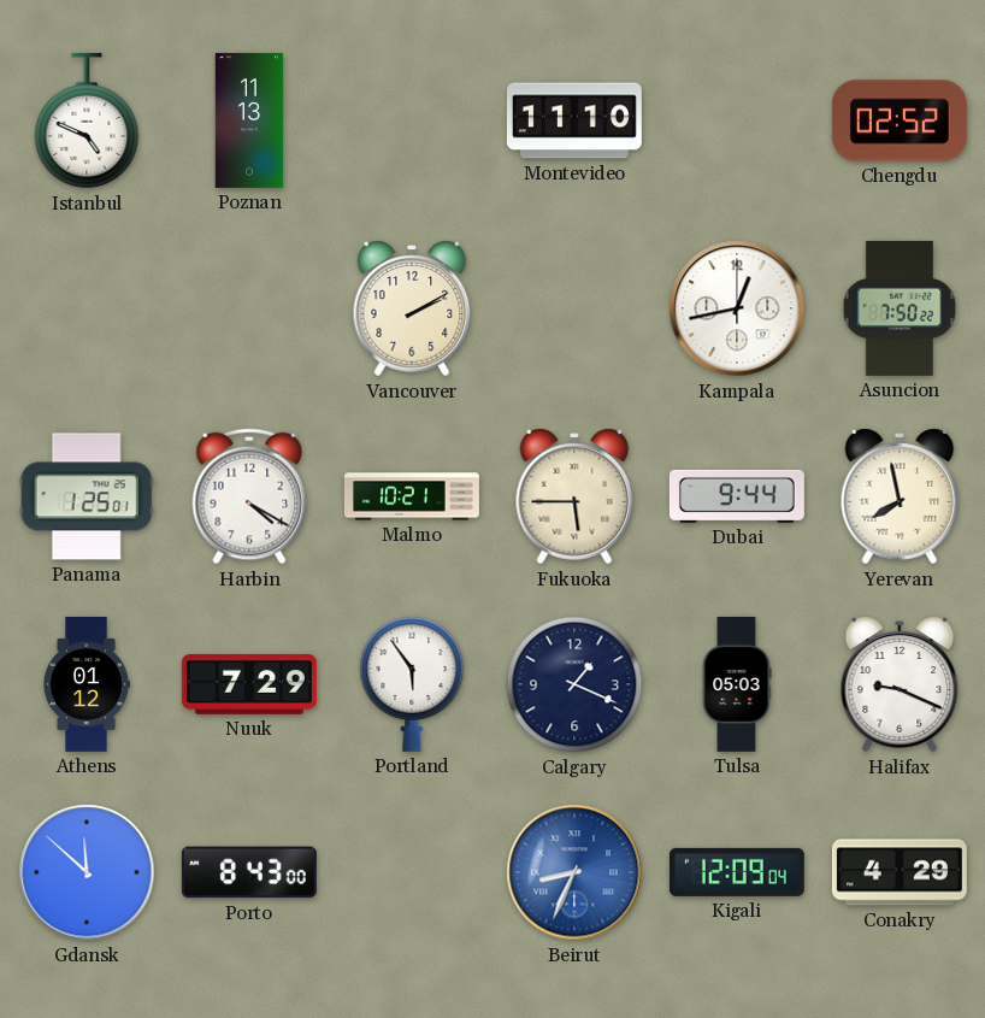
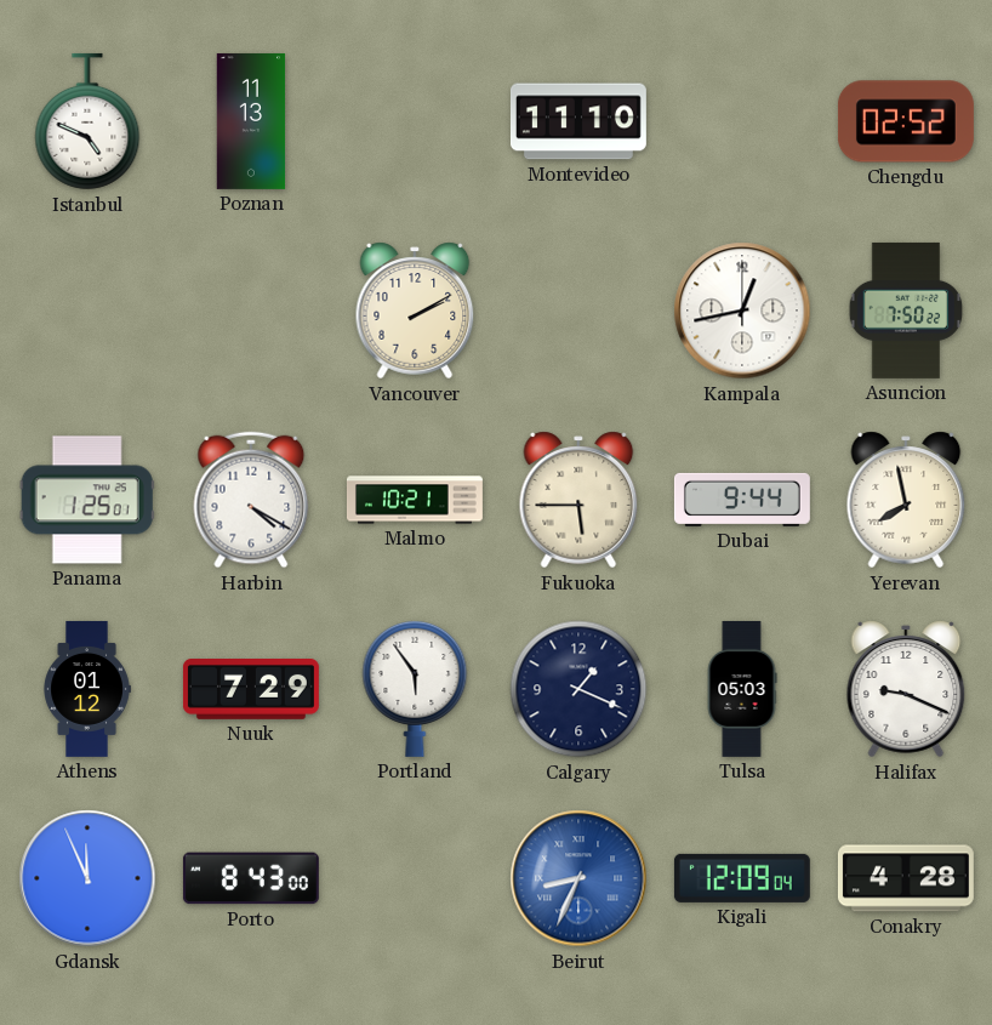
Gdansk: 11:52 -> 11:56
Conakry: 4:29 -> 4:28
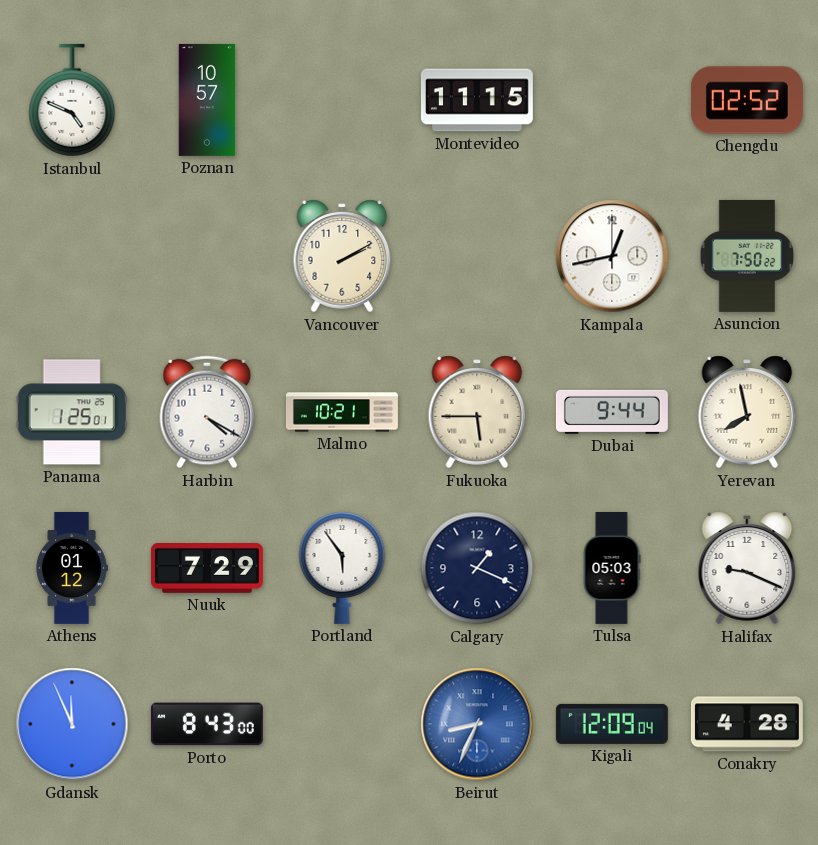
Poznan: 11:13 -> 10:57
Montevideo: 11:10 -> 11:15
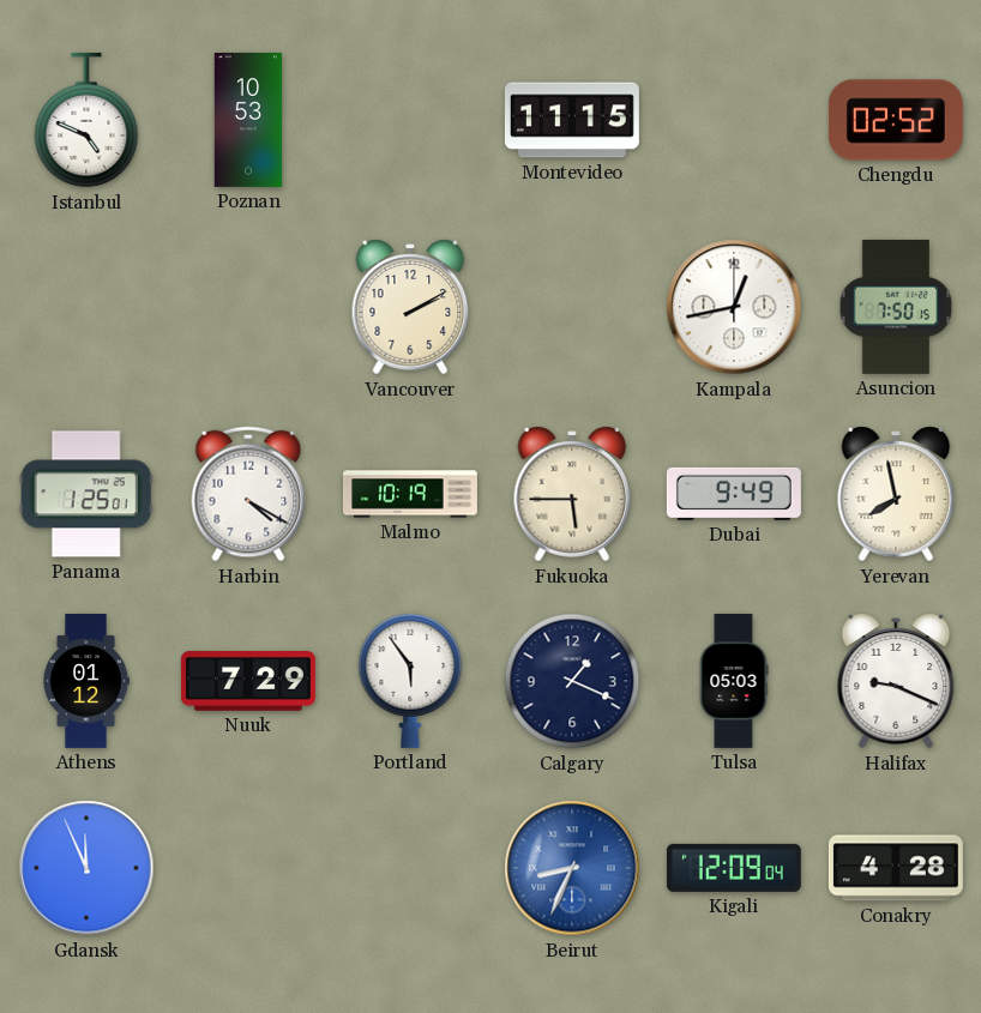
Poznan: 10:57 -> 10:53
Asuncion: 7:50:22 -> 7:50:15
Malmo: 10:21 -> 10:19
Dubai: 9:44 -> 9:49
Porto: 8:43 -> none
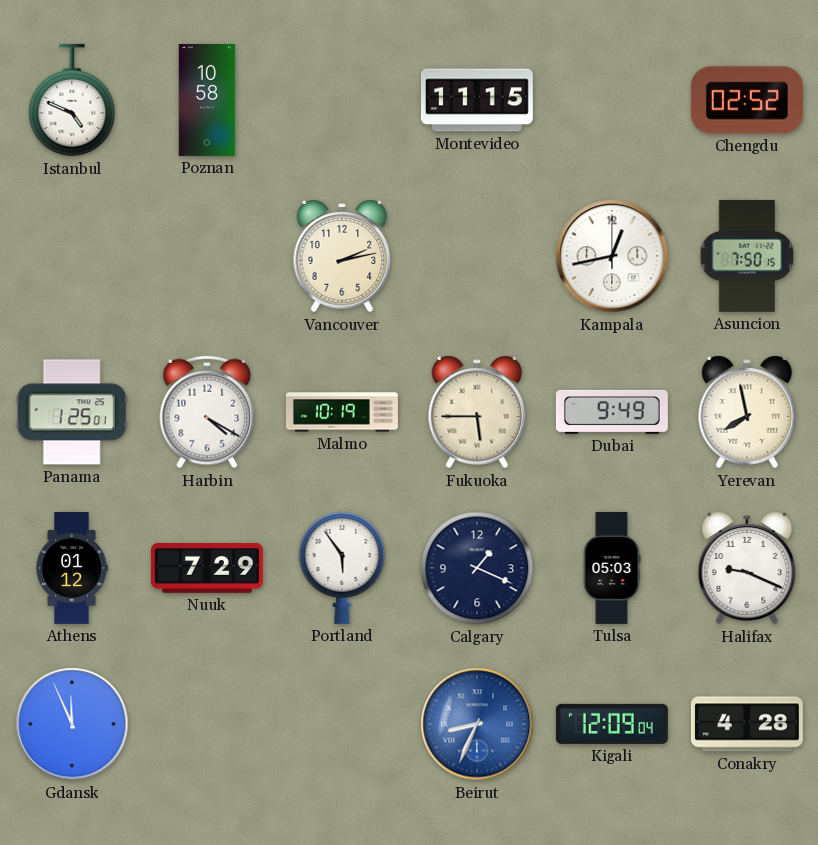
Poznan: 10:53 -> 10:58
Vancouver: 2:10 -> 2:13
